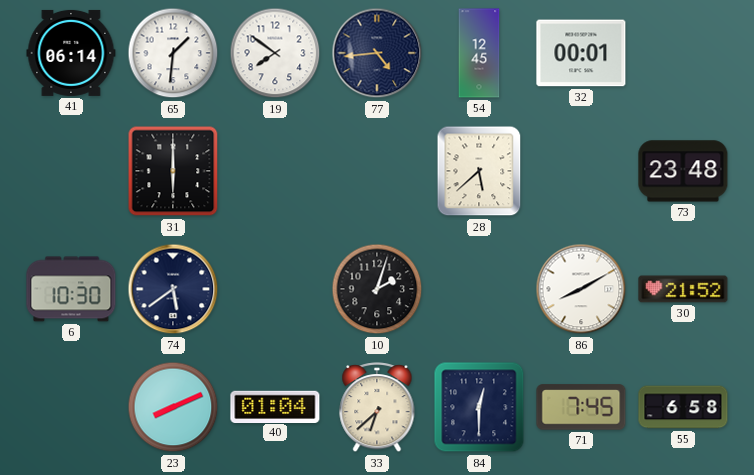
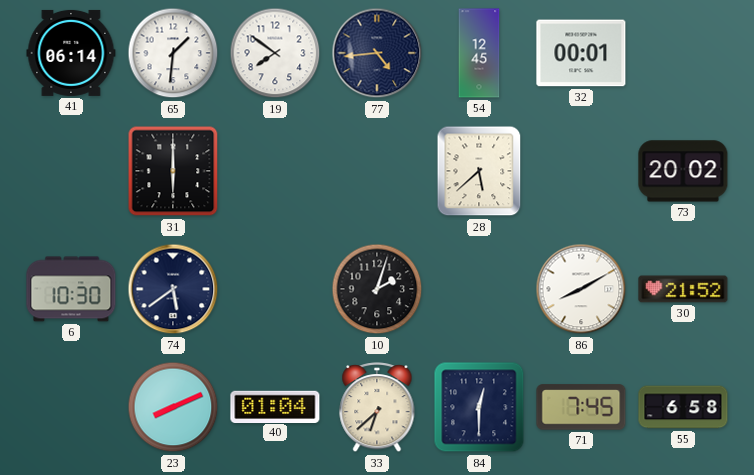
73: 23:48 -> 20:02
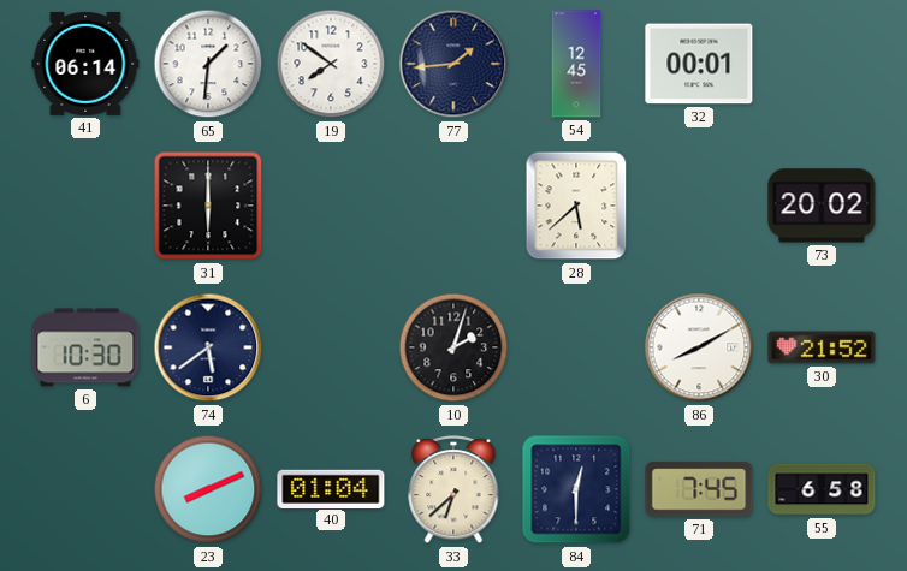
77: 4:44 -> 1:44
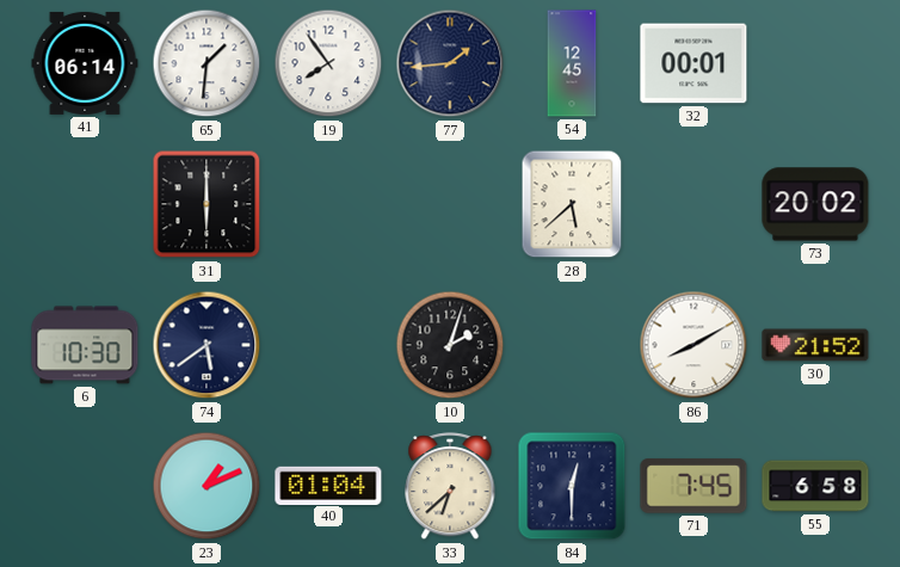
19: 7:51 -> 7:54
23: 8:11 -> 1:11
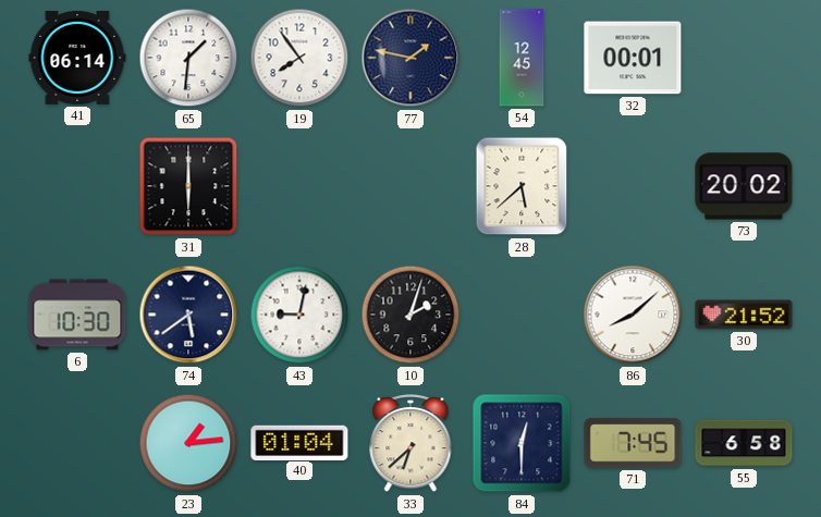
77: 1:44 -> 1:47
43: none -> 9:02
86: 8:10 -> 8:08
23: 1:11 -> 1:14
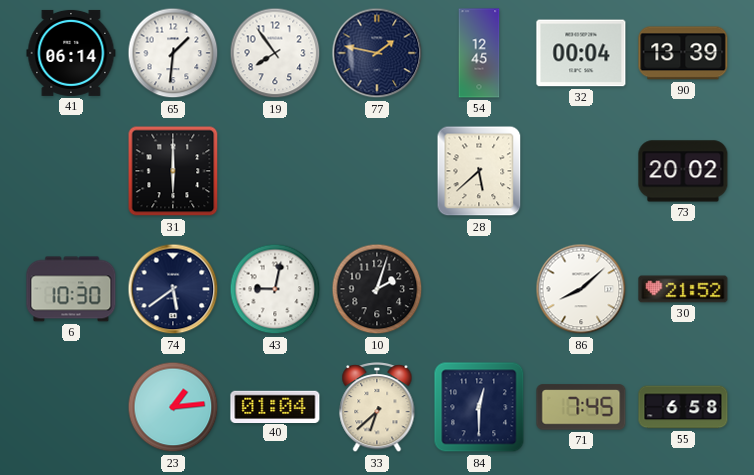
32: 00:01 -> 00:04
90: none -> 13:39
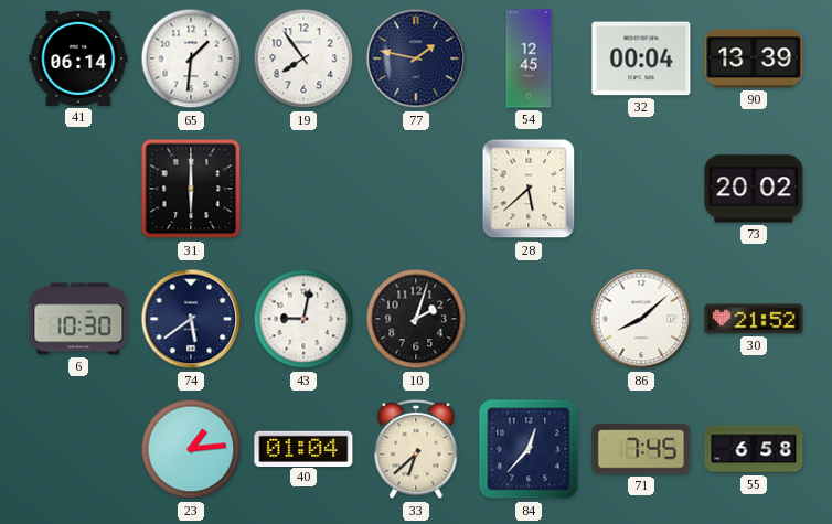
84: 12:30 -> 12:37
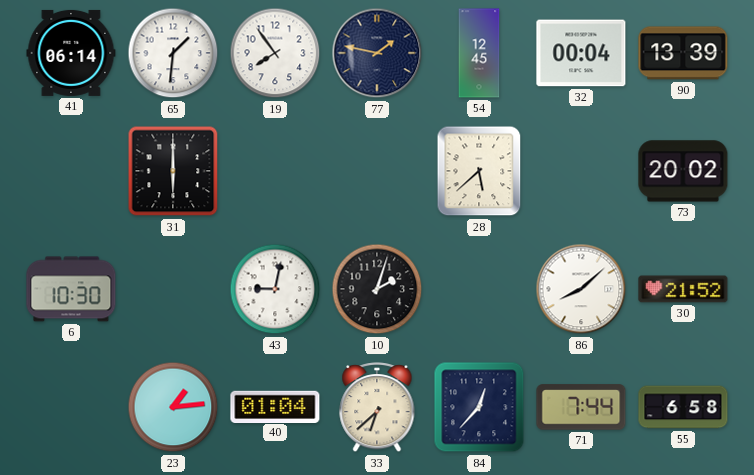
74: 5:39 -> none
71: 7:45 -> 7:44
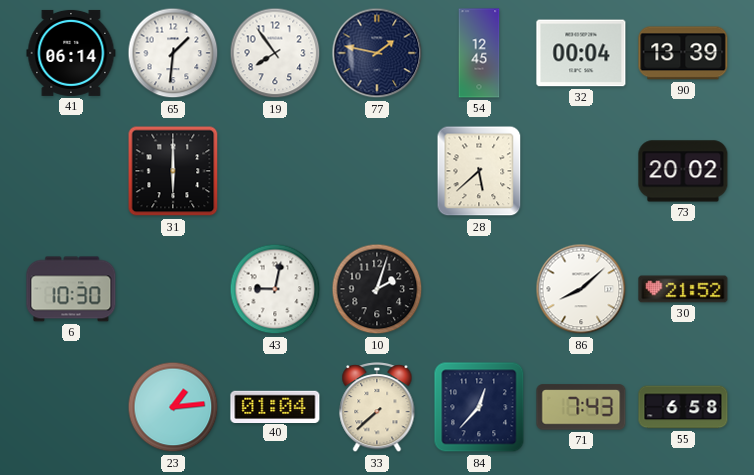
33: 6:38 -> 7:38
71: 7:44 -> 7:43
